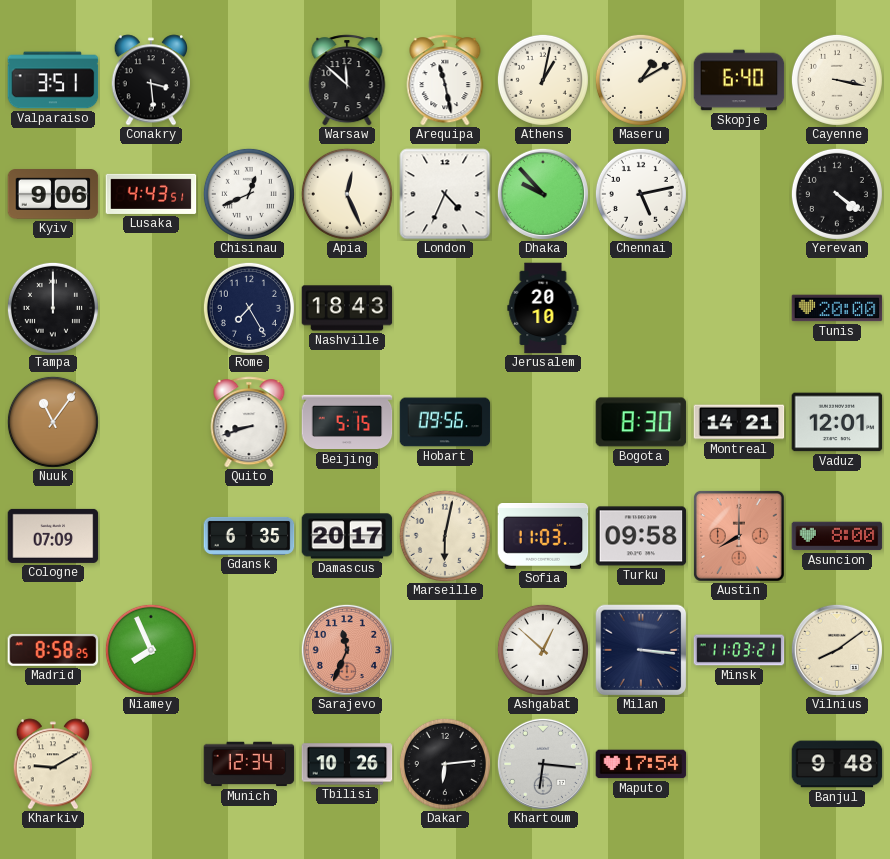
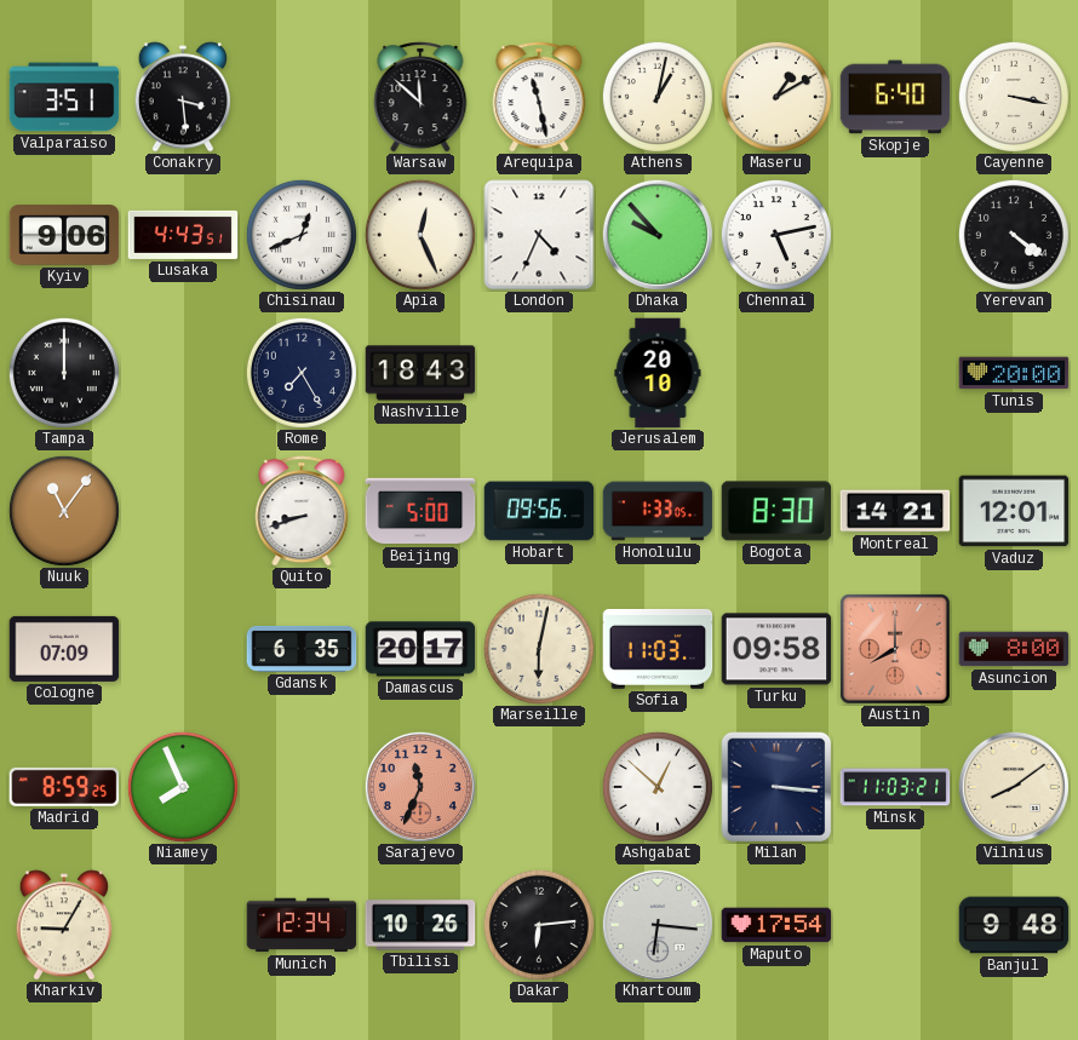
Beijing: 5:15 -> 5:00
Honolulu: none -> 1:33
Madrid: 8:58 -> 8:59
Kharkiv: 9:10 -> 9:05
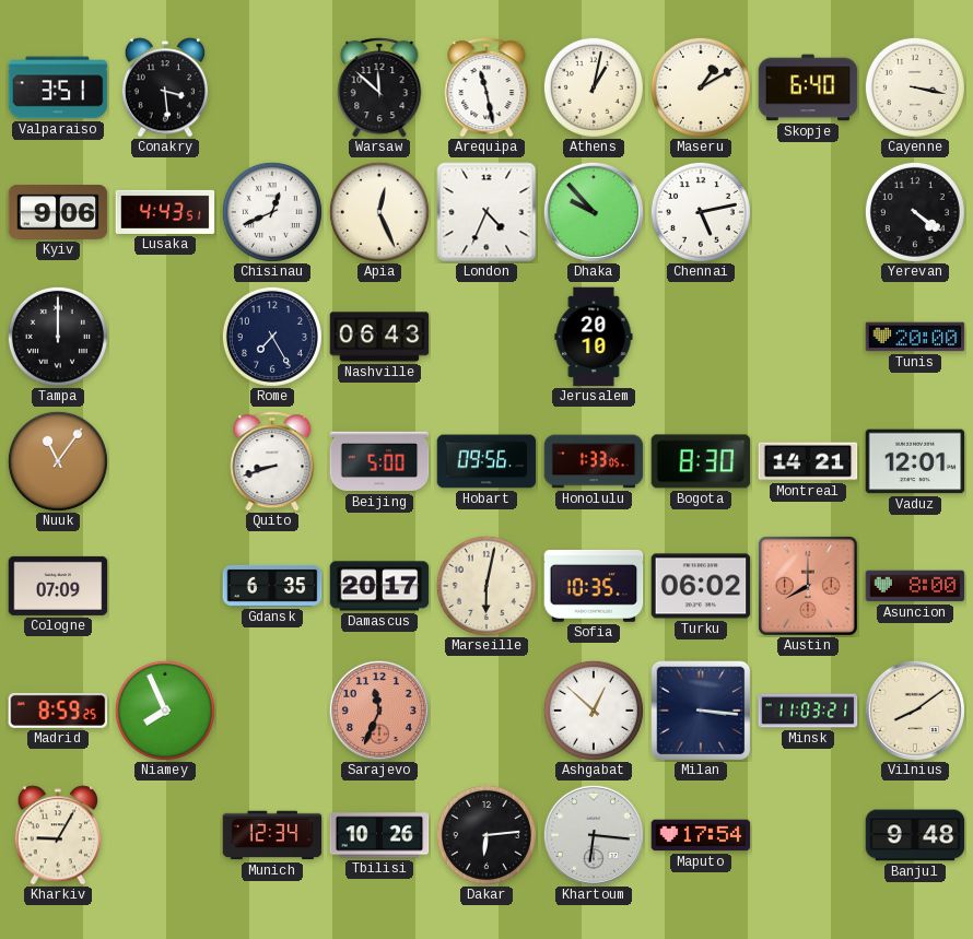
Nashville: 18:43 -> 06:43
Sofia: 11:03 -> 10:35
Turku: 09:58 -> 06:02
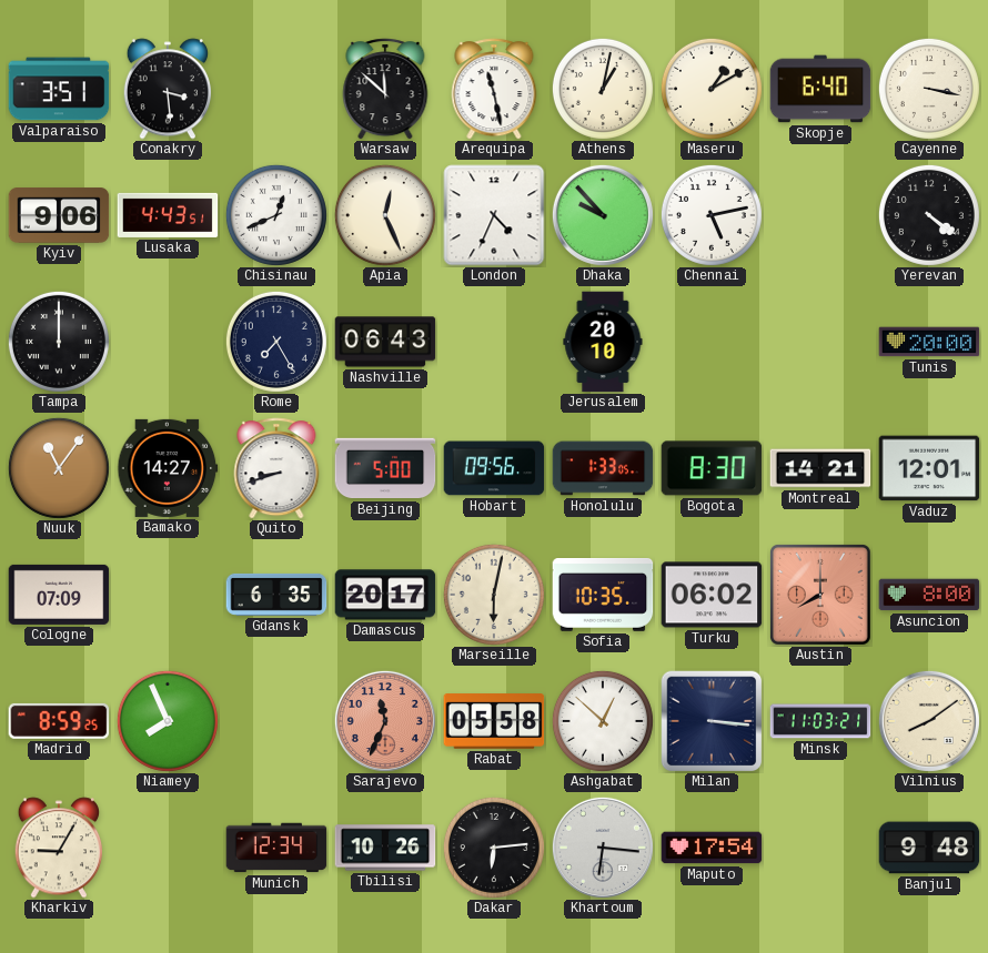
Bamako: none -> 14:27
Rabat: none -> 05:58
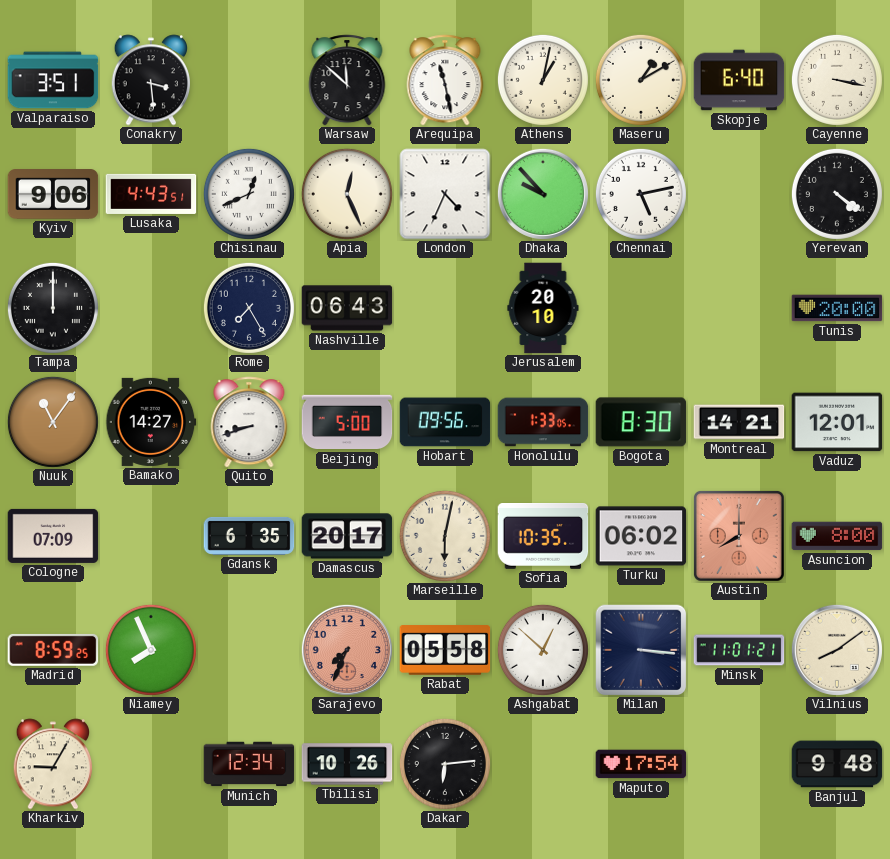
Sarajevo: 11:34 -> 7:34
Minsk: 11:03 -> 11:01
Khartoum: 6:16 -> none
